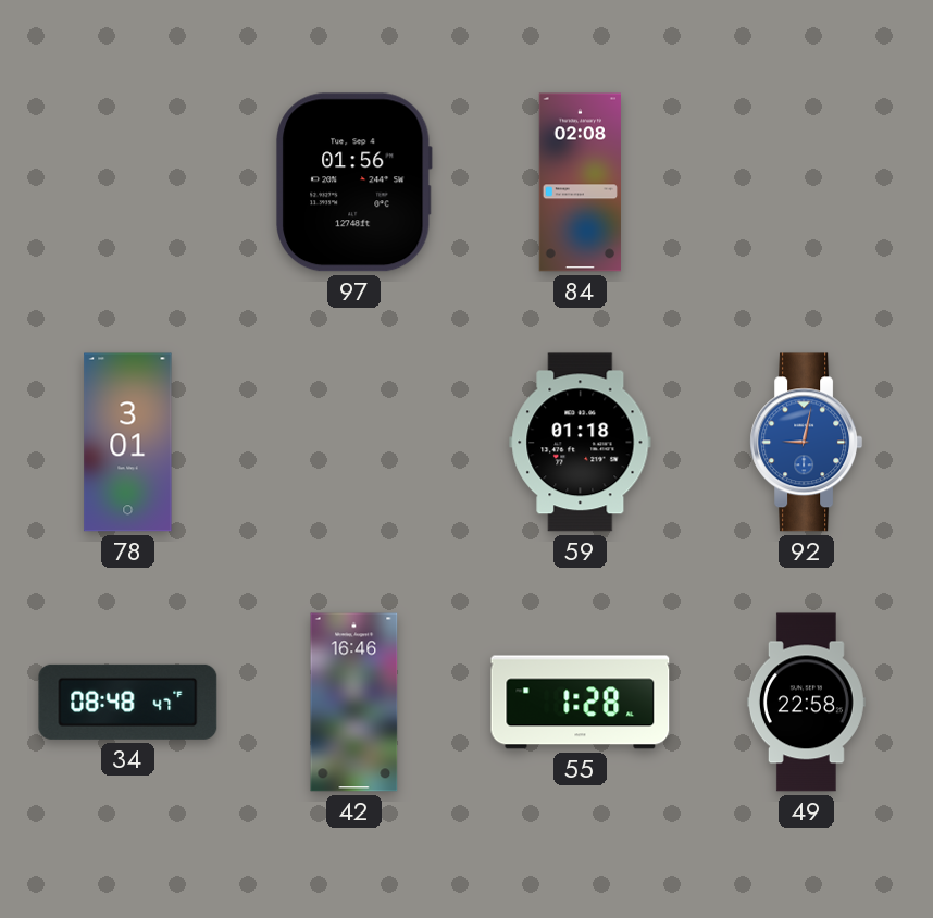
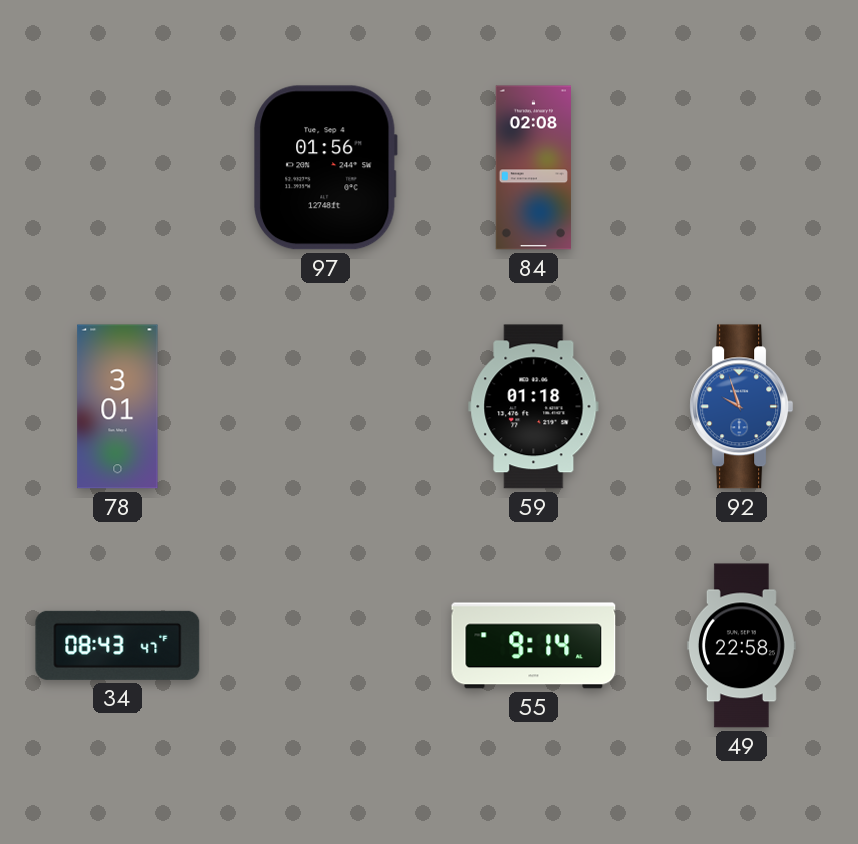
92: 9:02 -> 9:57
34: 08:48 -> 08:43
42: 16:46 -> none
55: 1:28 -> 9:14
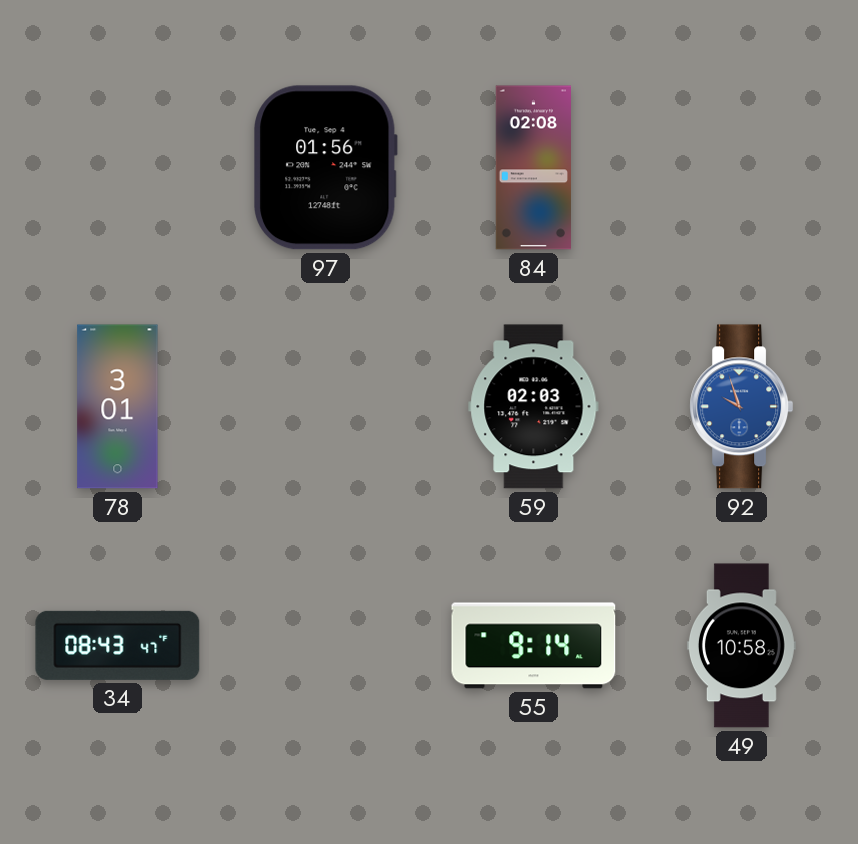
59: 01:18 -> 02:03
49: 22:58 -> 10:58
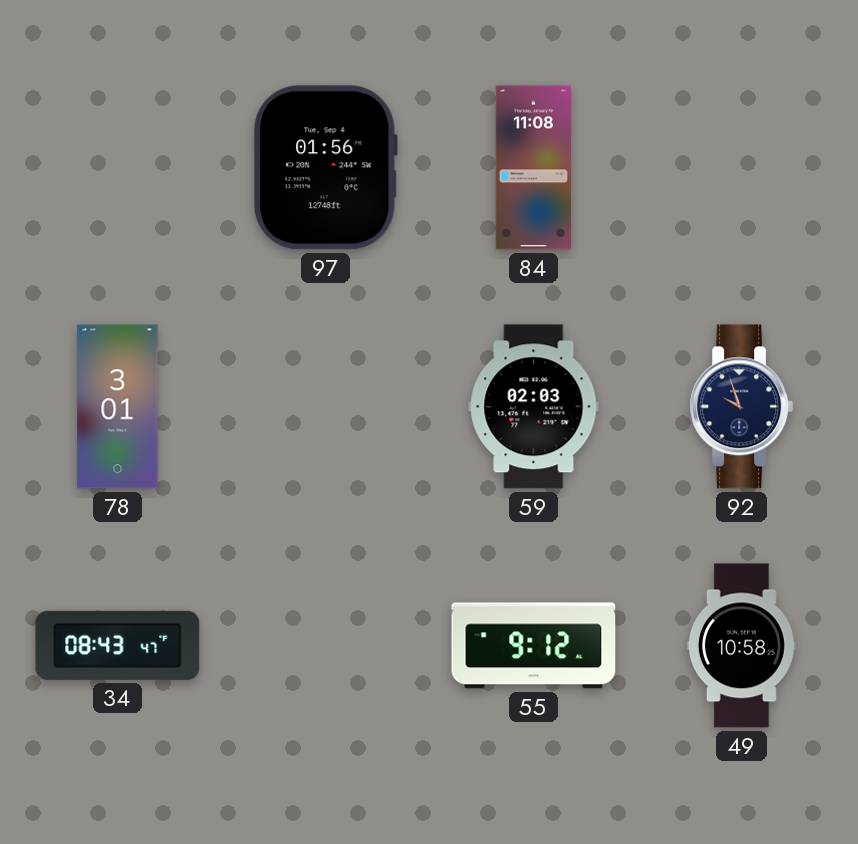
84: 02:08 -> 11:08
92 dial: blue -> navy
55: 9:14 -> 9:12
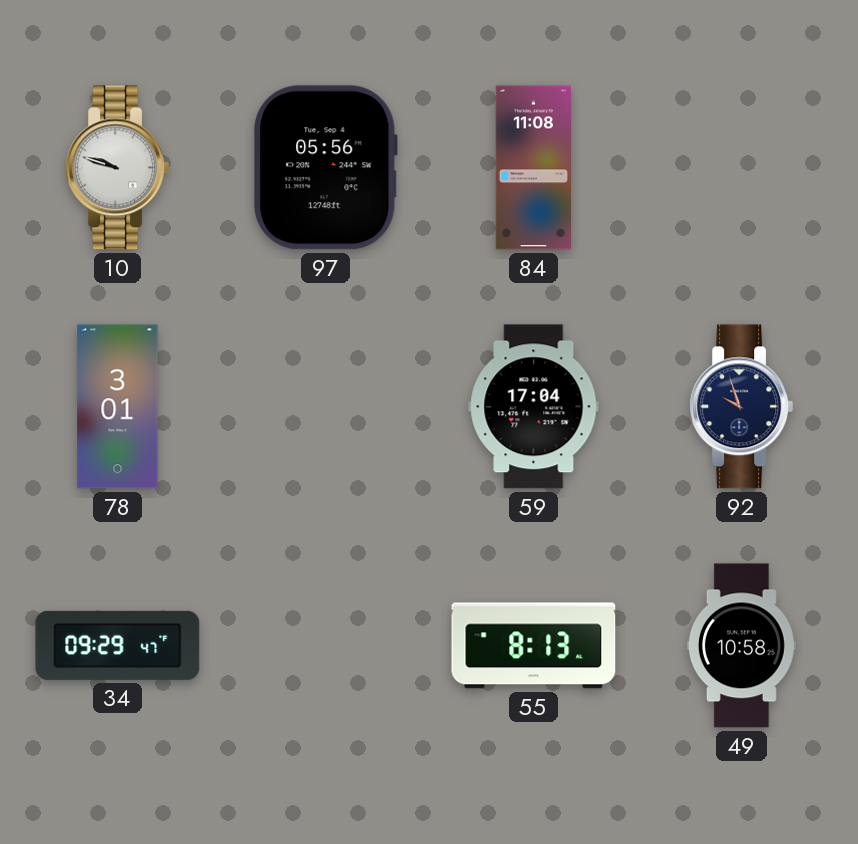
10: none -> 9:48
97: 01:56 -> 05:56
59: 02:03 -> 17:04
34: 08:43 -> 09:29
55: 9:12 -> 8:13
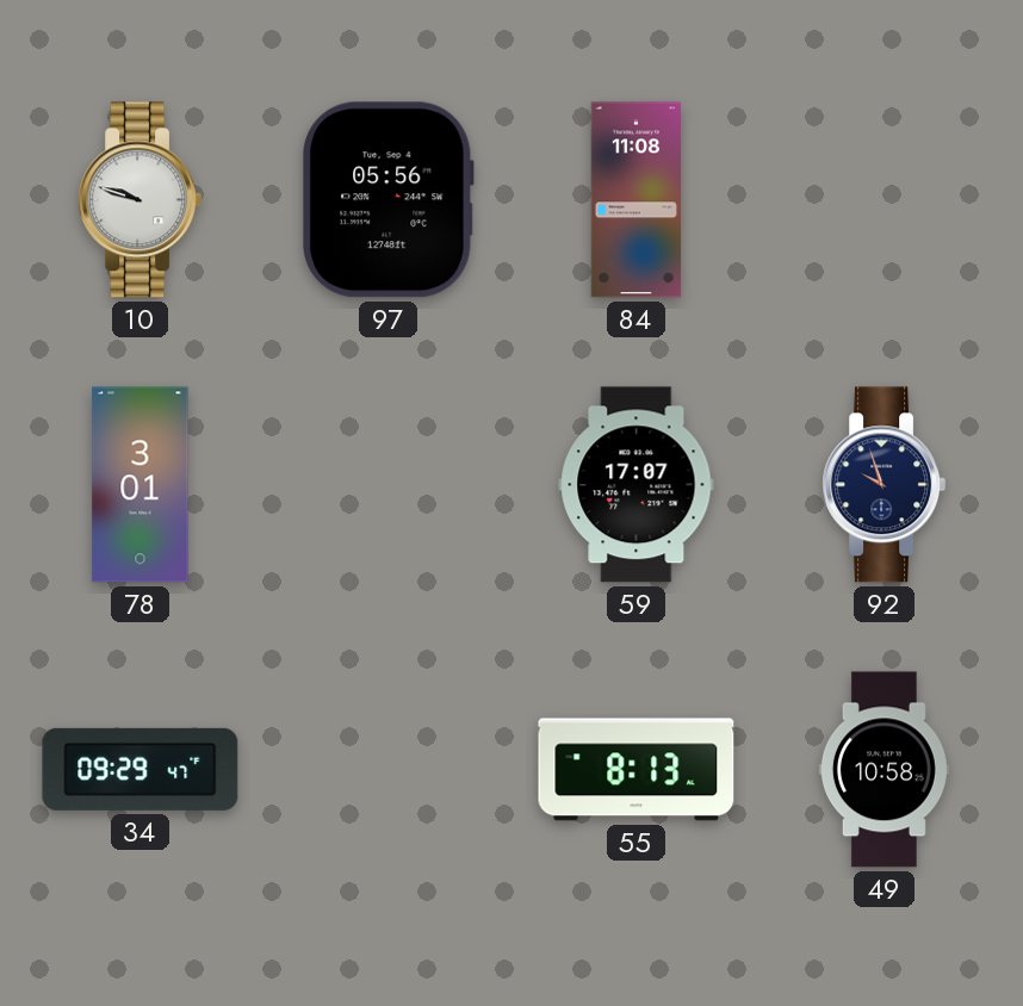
59: 17:04 -> 17:07
